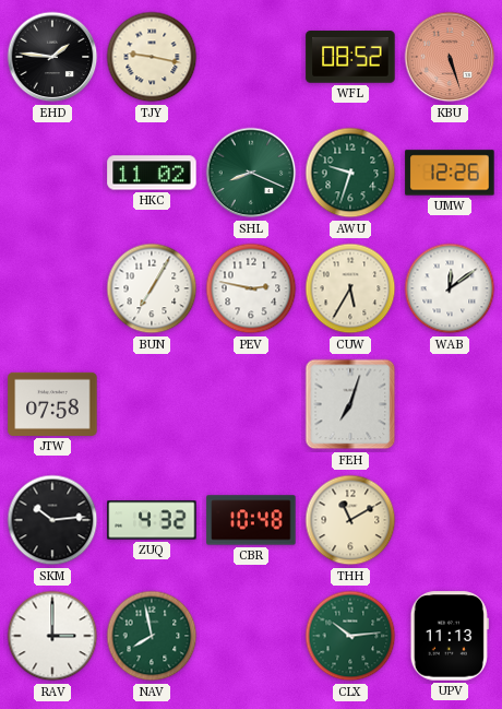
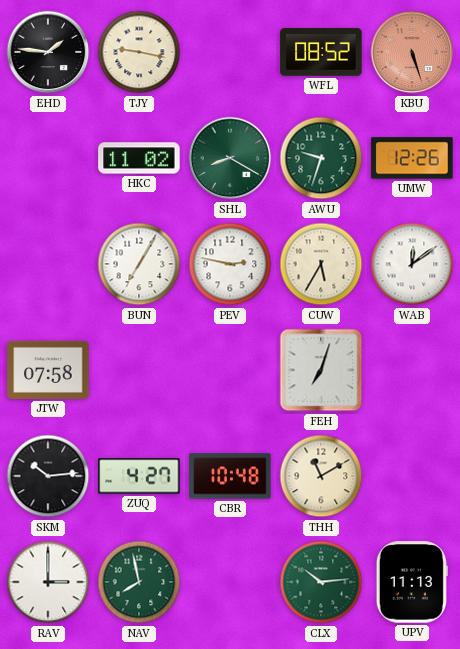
SHL: 8:19 -> 8:20
ZUQ: 4:32 -> 4:27
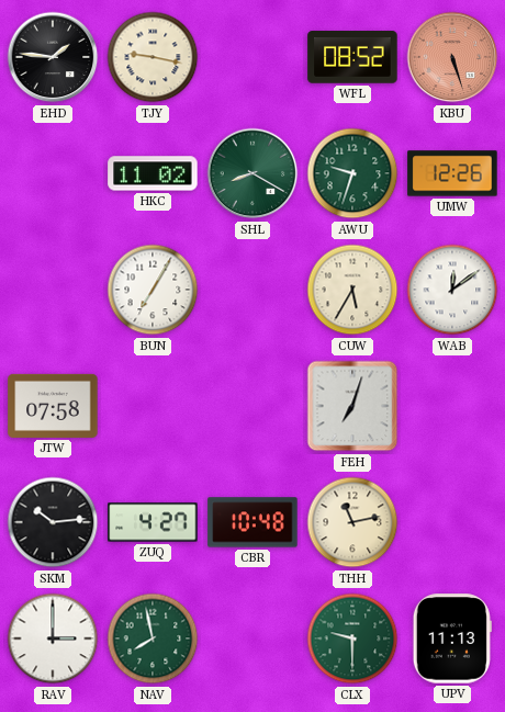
PEV: 2:47 -> none
THH: 11:10 -> 11:13
CLX: 10:14 -> 9:30
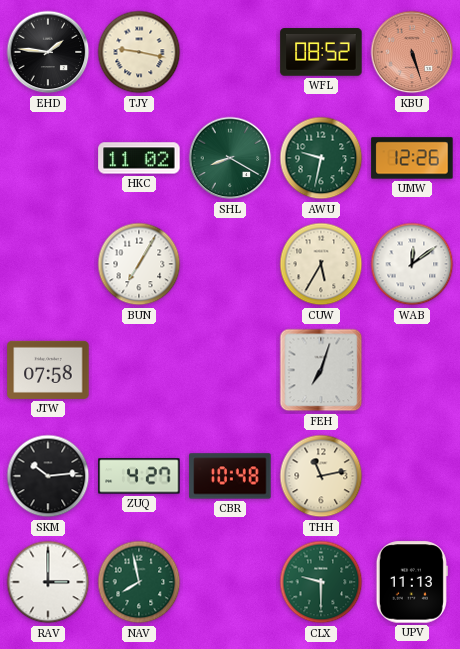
AWU: 9:33 -> 9:32
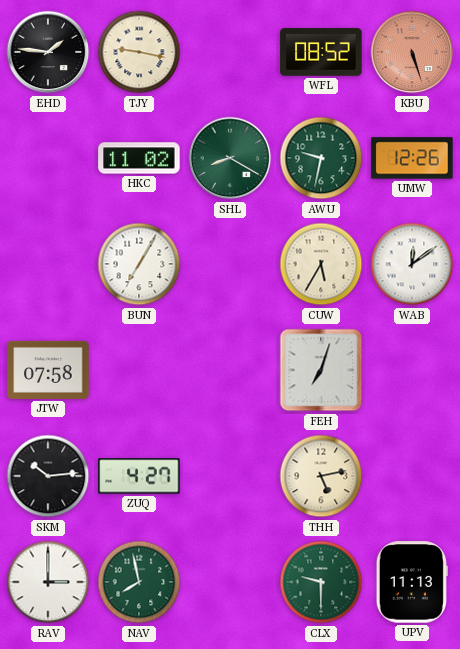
CBR: 10:48 -> none
THH: 11:13 -> 5:13
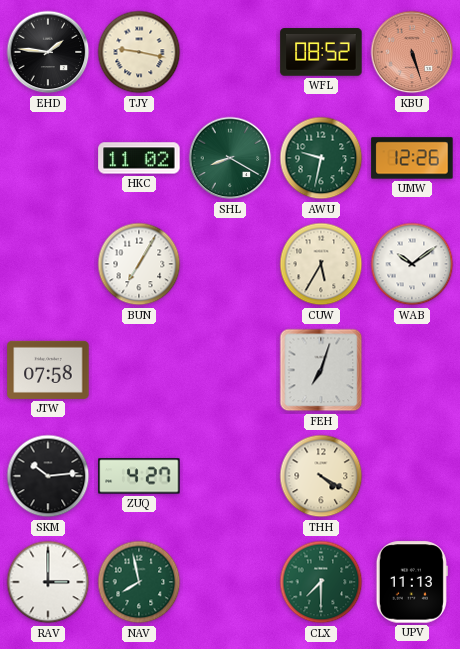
WAB: 12:09 -> 10:09
THH: 5:13 -> 4:20
CLX: 9:30 -> 7:30
